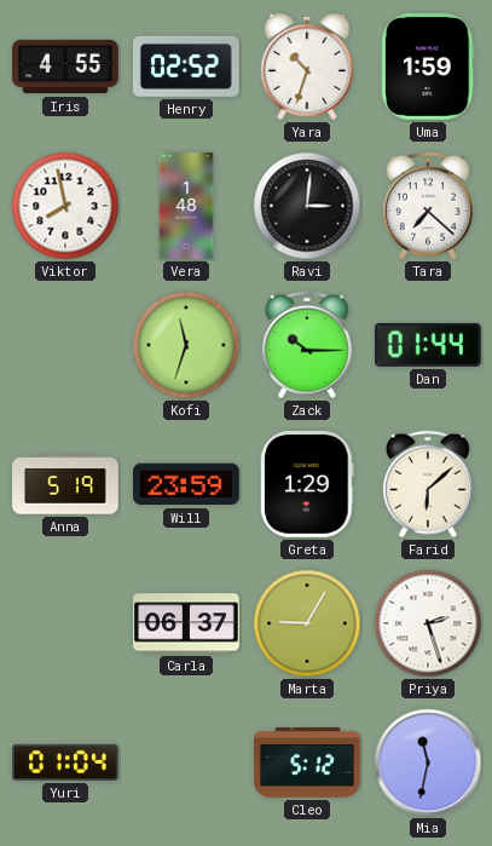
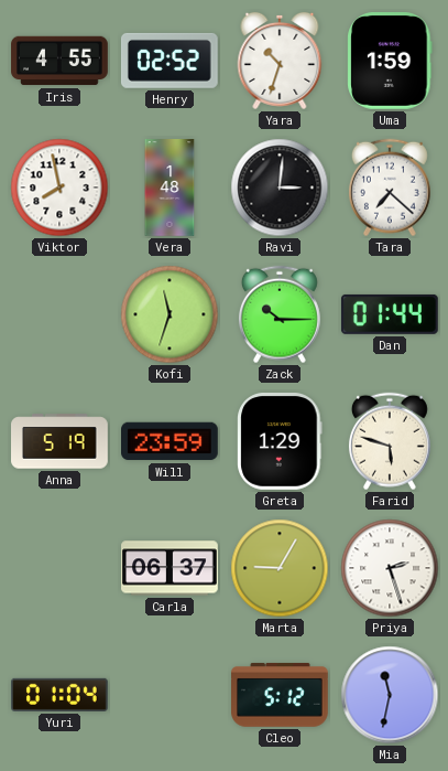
Farid: 6:08 -> 5:48
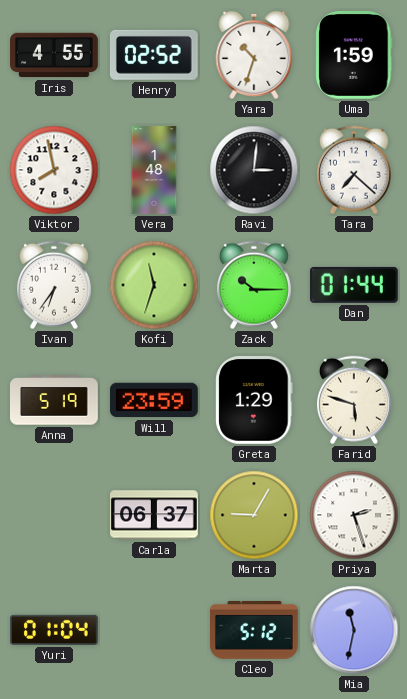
Ivan: none -> 6:36
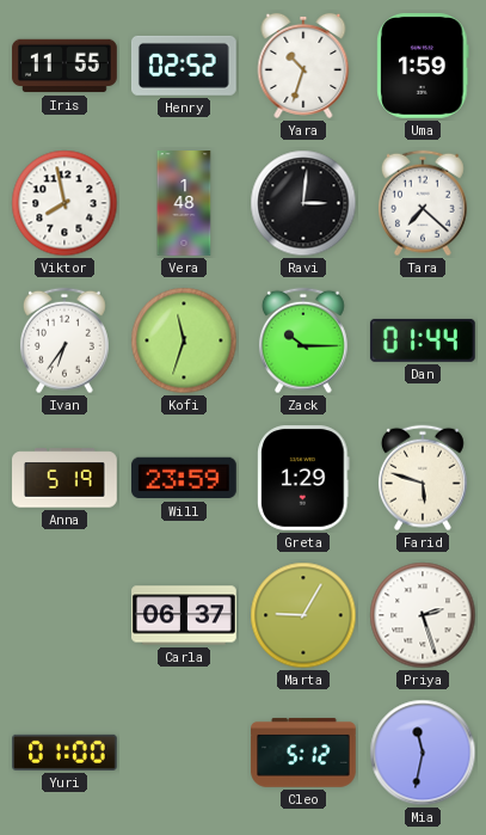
Iris: 4:55 -> 11:55
Yuri: 01:04 -> 01:00
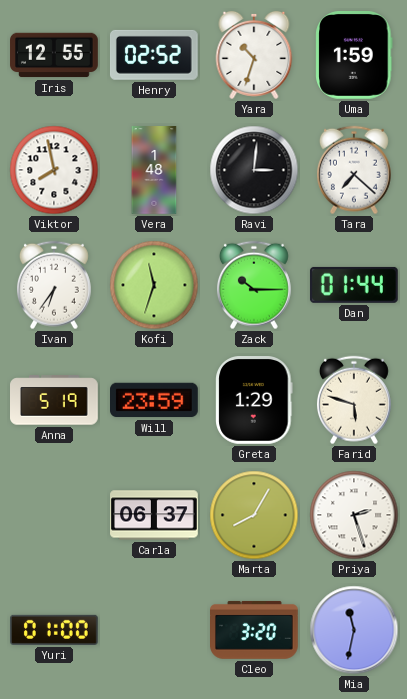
Iris: 11:55 -> 12:55
Marta: 9:05 -> 8:05
Cleo: 5:12 -> 3:20
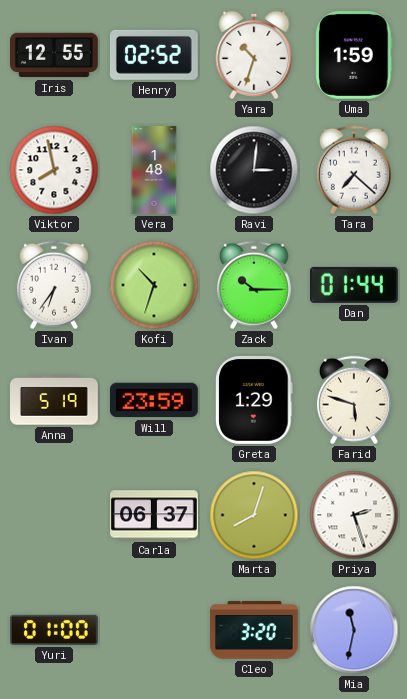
Kofi: 11:33 -> 10:33
Marta: 8:05 -> 8:03
